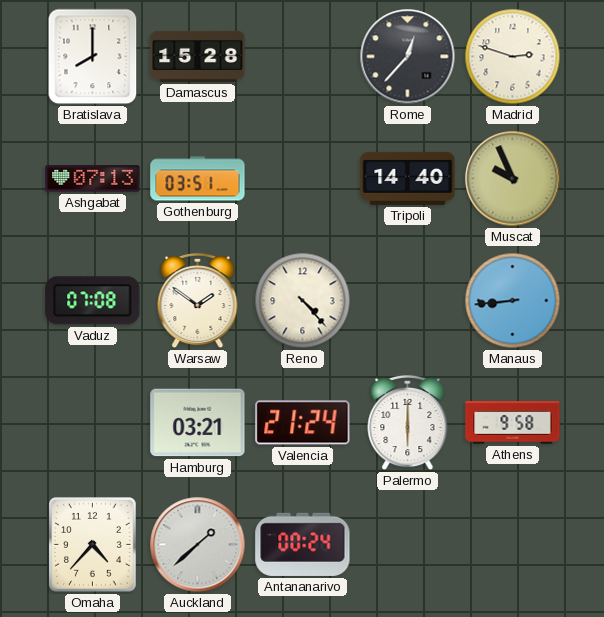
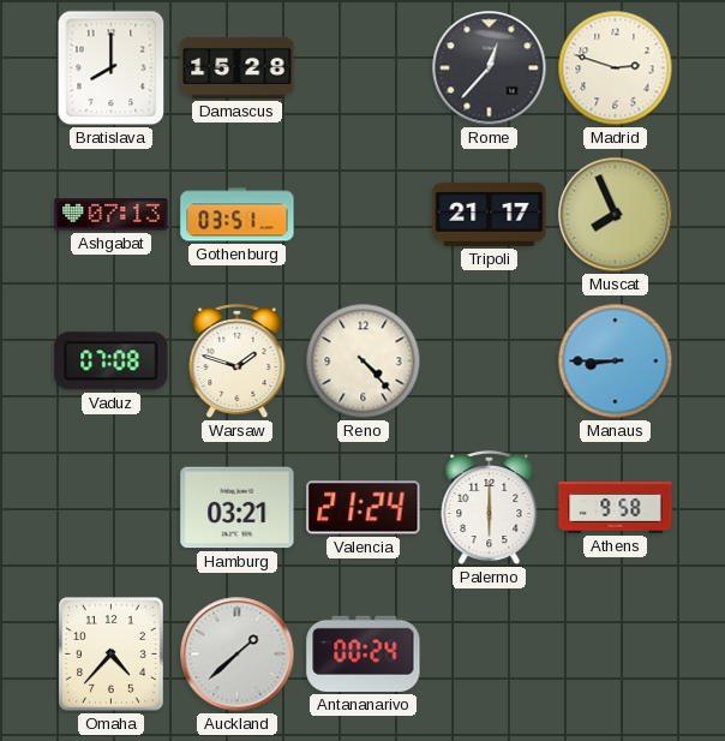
Tripoli: 14:40 -> 21:17
Muscat: 9:56 -> 7:56
Warsaw: 1:51 -> 1:48
Manaus: 8:44 -> 8:45
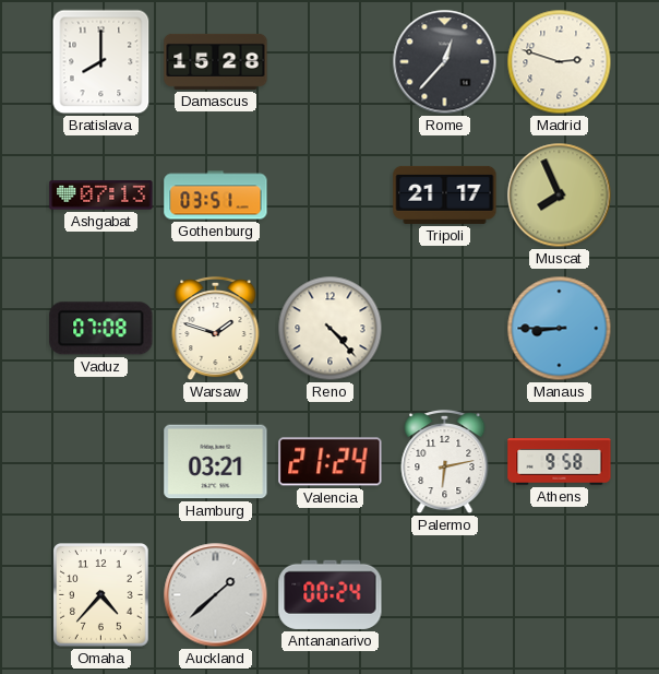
Palermo: 6:00 -> 6:13
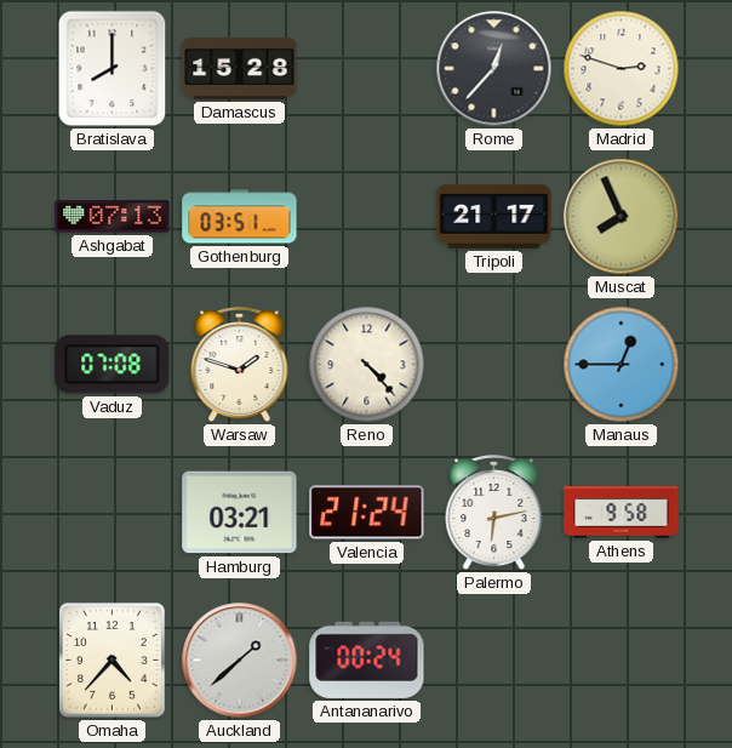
Manaus: 8:45 -> 12:45
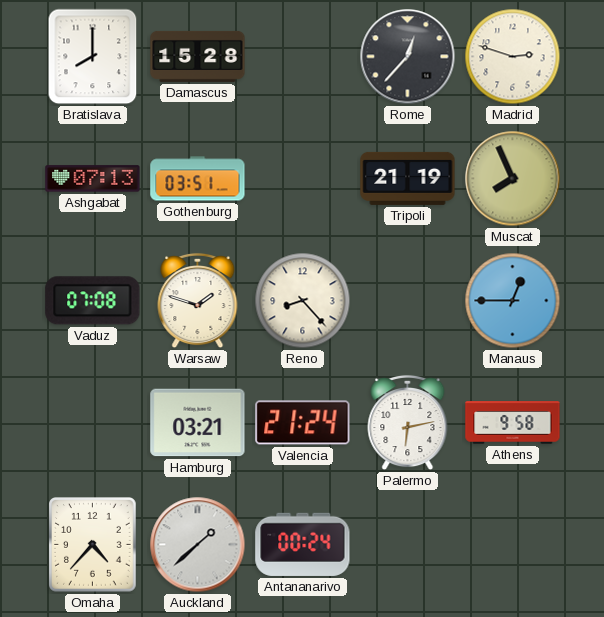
Tripoli: 21:17 -> 21:19
Reno: 4:23 -> 8:23
